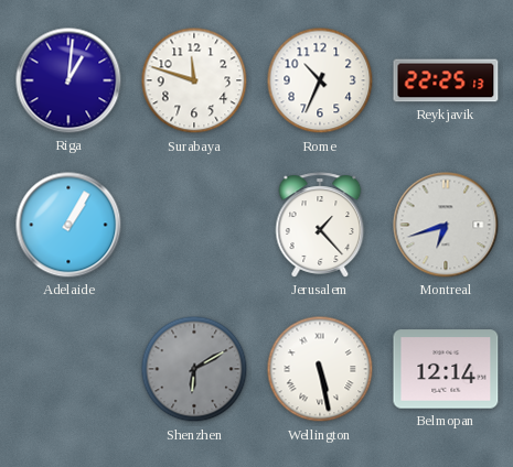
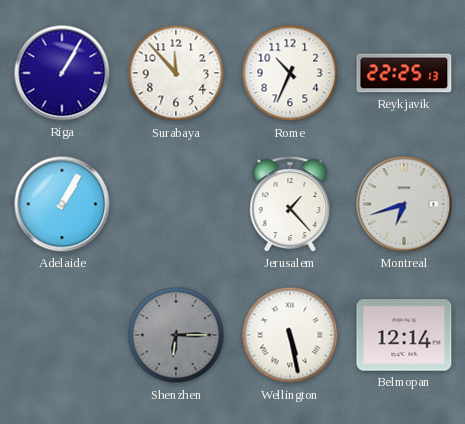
Riga: 1:01 -> 1:05
Surabaya: 11:48 -> 11:53
Shenzhen: 6:10 -> 6:15
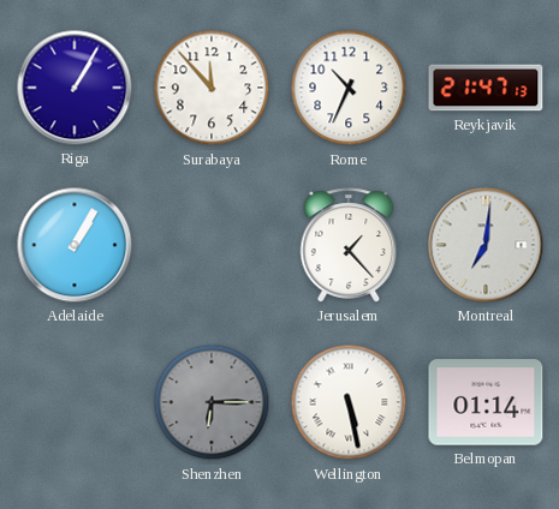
Reykjavik: 22:25 -> 21:47
Montreal: 6:42 -> 7:01
Belmopan: 12:14 -> 01:14
